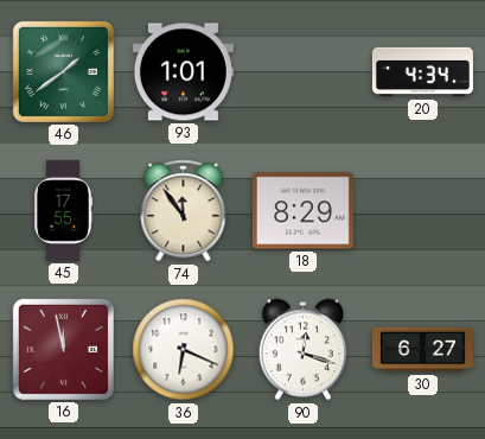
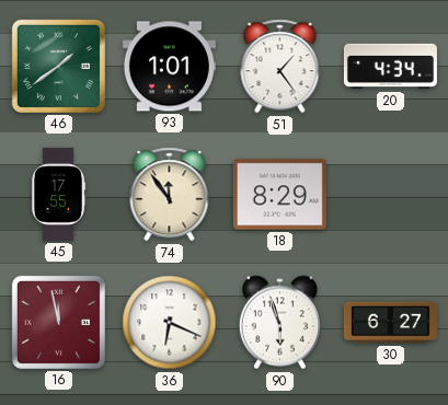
51: none -> 1:24
90: 12:18 -> 5:57
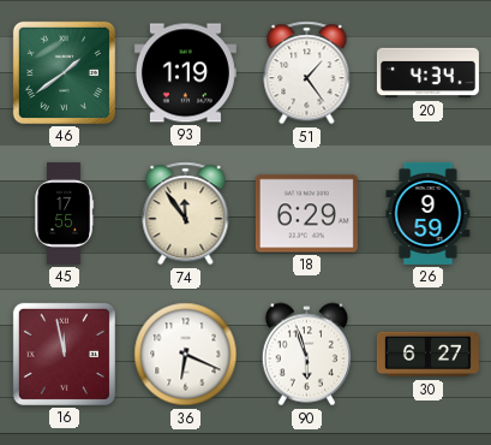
93: 1:01 -> 1:19
18: 8:29 -> 6:29
26: none -> 9:59
